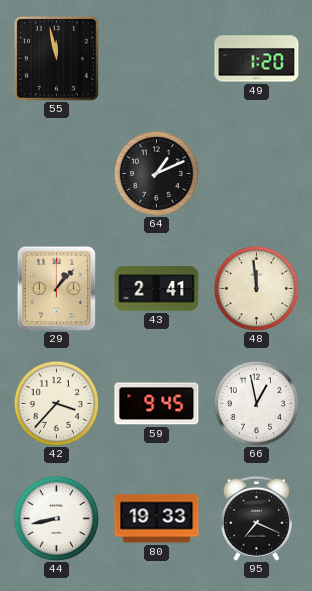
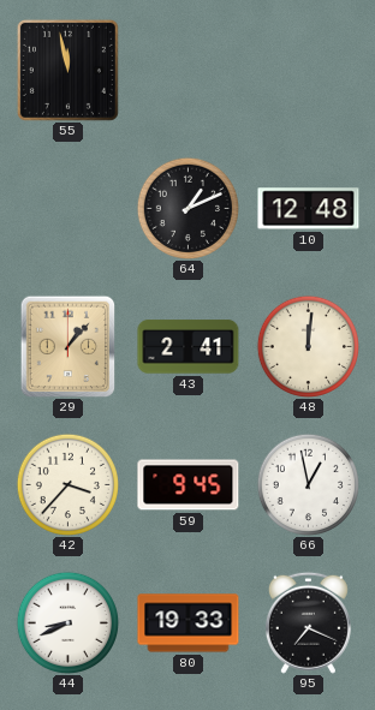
49: 1:20 -> none
10: none -> 12:48
48: 11:59 -> 12:01
44: 8:43 -> 8:41
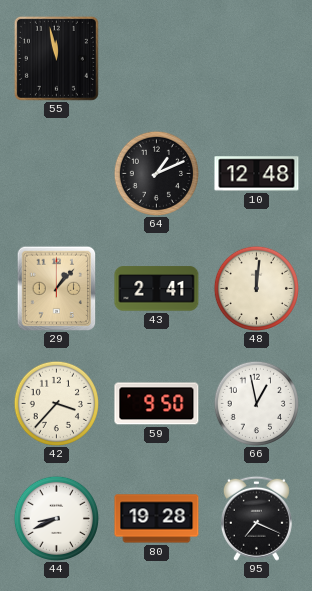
59: 9:45 -> 9:50
80: 19:33 -> 19:28
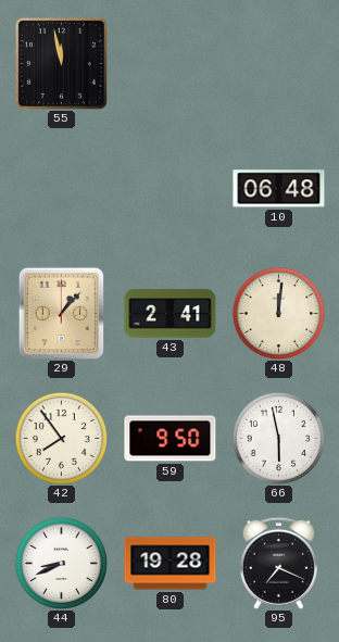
64: 1:11 -> none
10: 12:48 -> 06:48
42: 3:37 -> 7:54
66: 12:58 -> 5:58
